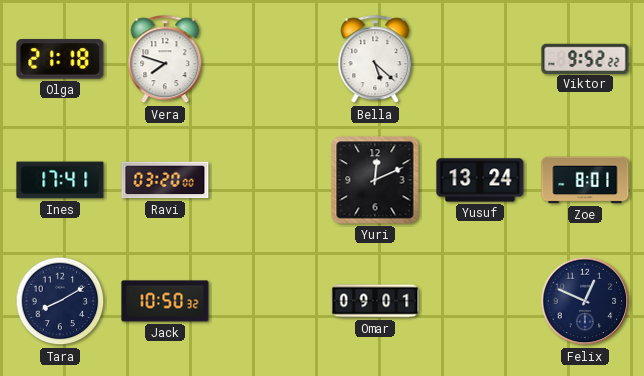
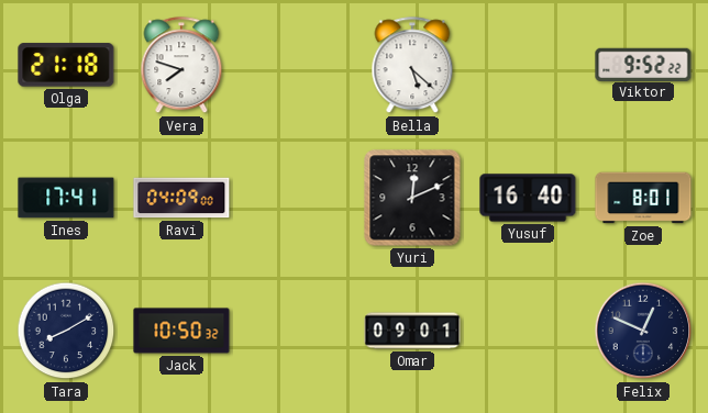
Ravi: 03:20 -> 04:09
Yusuf: 13:24 -> 16:40
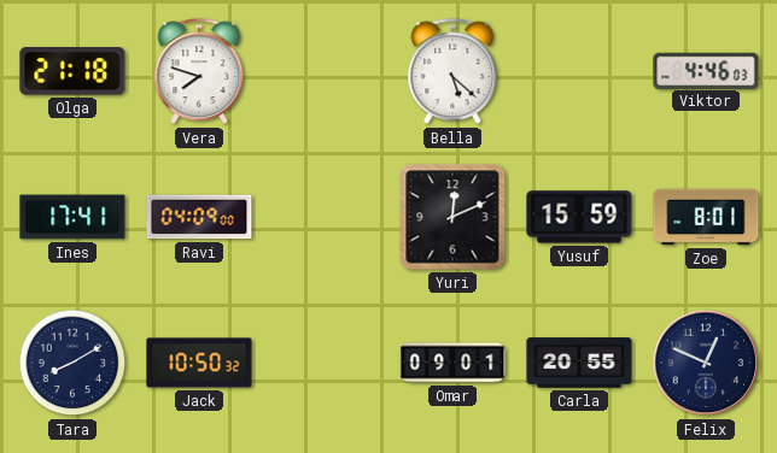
Viktor: 9:52 -> 4:46
Yusuf: 16:40 -> 15:59
Carla: none -> 20:55
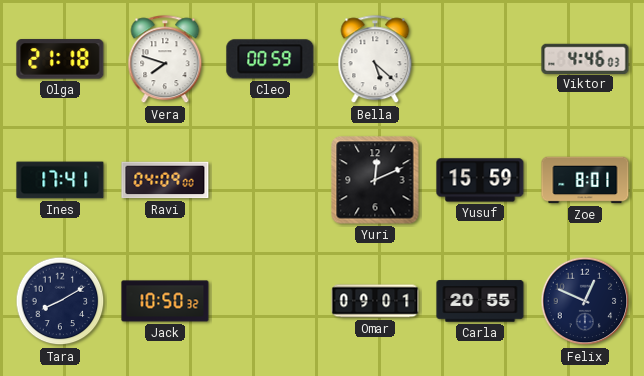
Cleo: none -> 00:59
